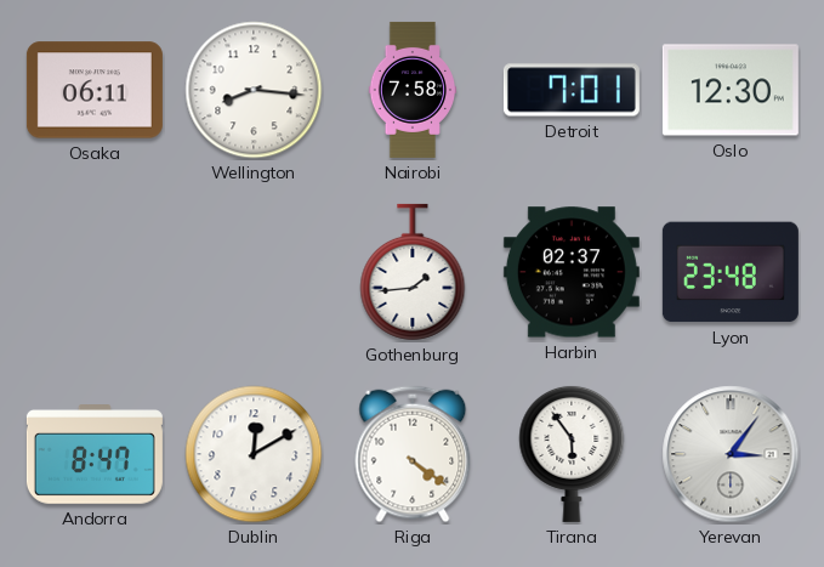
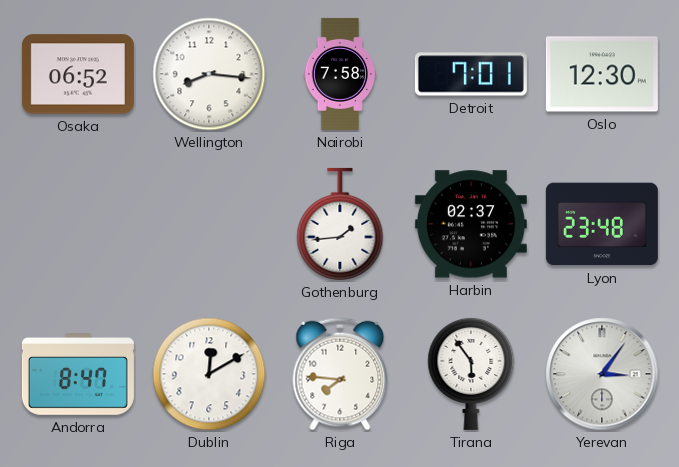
Osaka: 06:11 -> 06:52
Riga: 4:21 -> 7:46
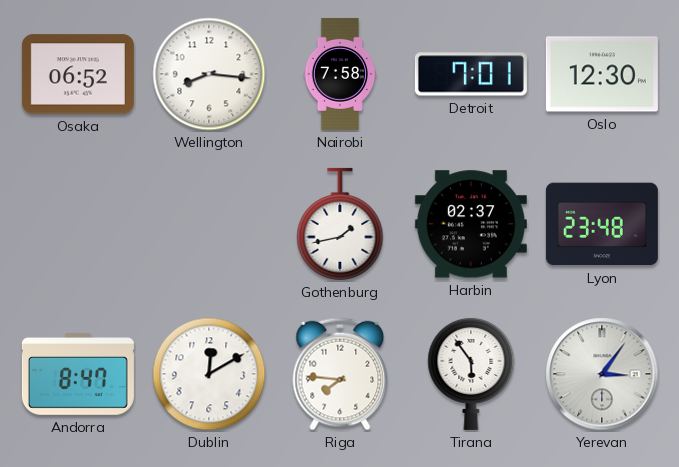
Gothenburg: 1:44 -> 1:43
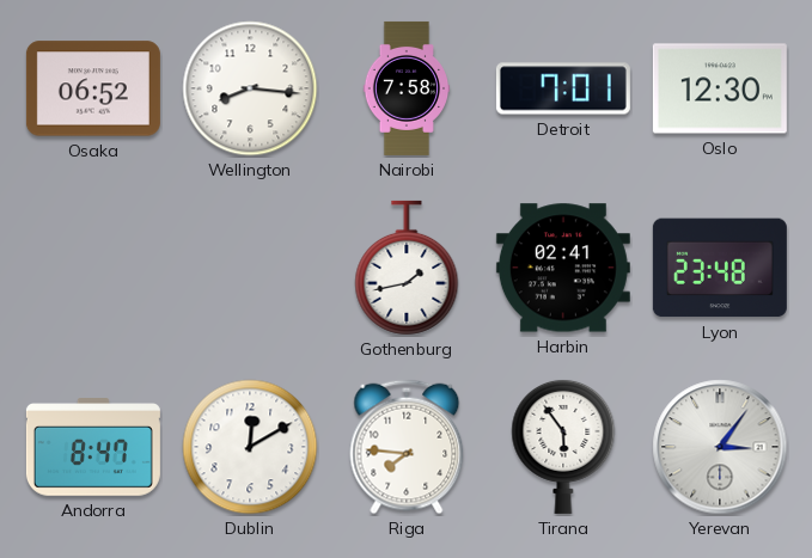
Harbin: 02:37 -> 02:41
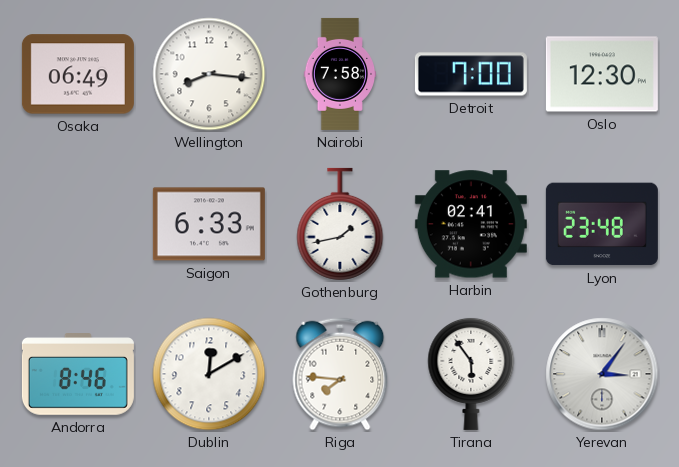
Osaka: 06:52 -> 06:49
Detroit: 7:01 -> 7:00
Saigon: none -> 6:33
Andorra: 8:47 -> 8:46
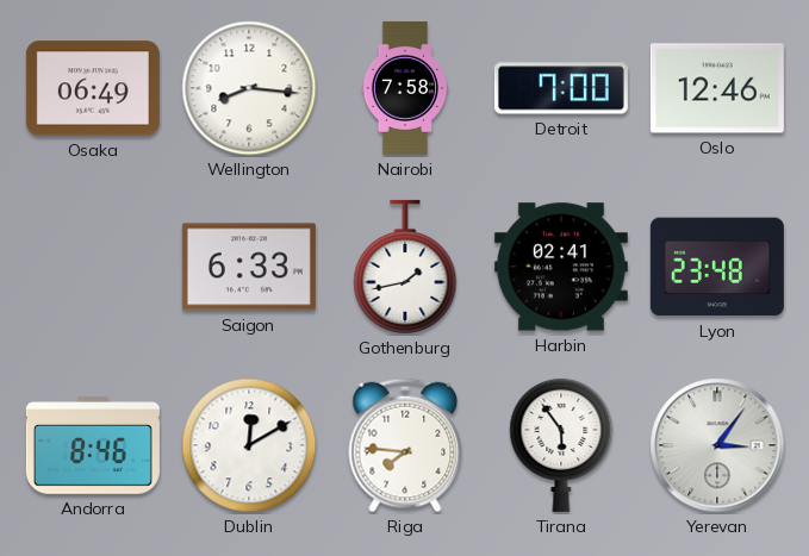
Oslo: 12:30 -> 12:46
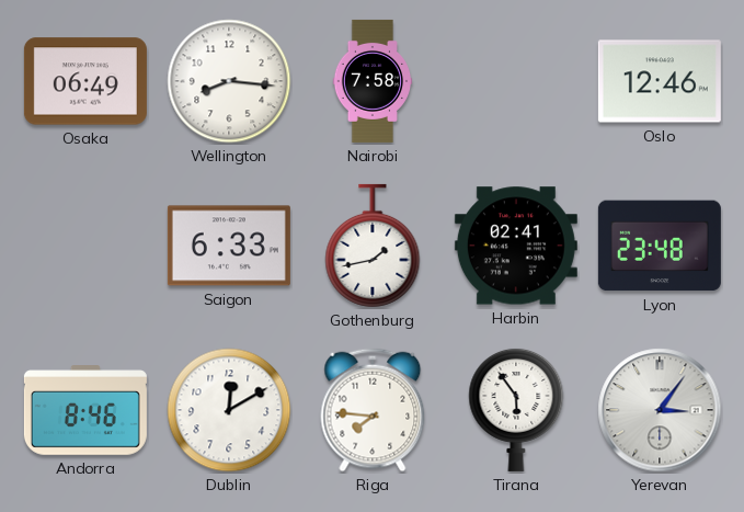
Detroit: 7:00 -> none
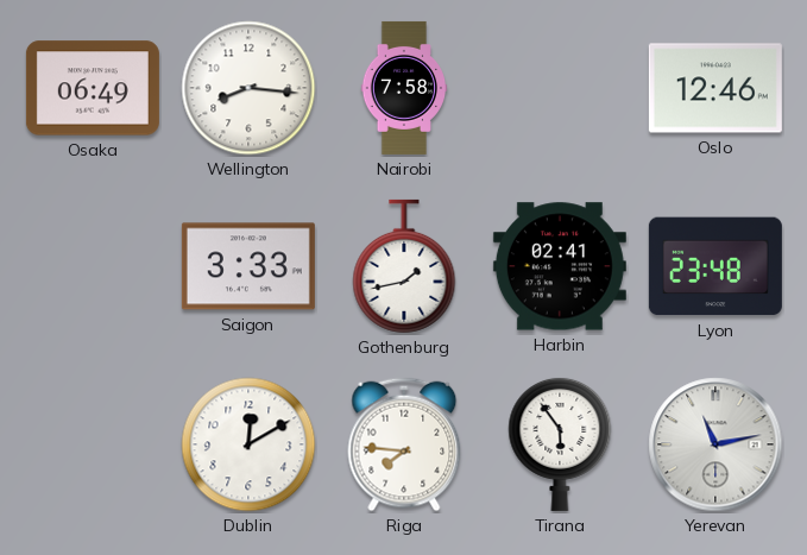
Saigon: 6:33 -> 3:33
Andorra: 8:46 -> none
Yerevan: 3:06 -> 11:13
